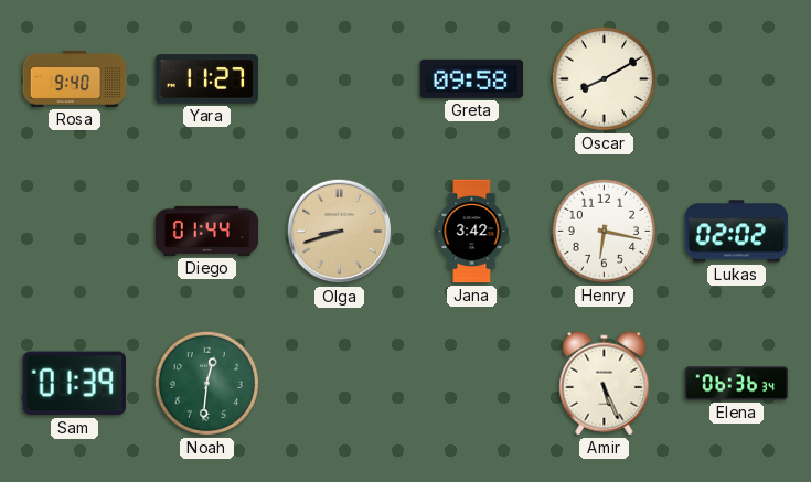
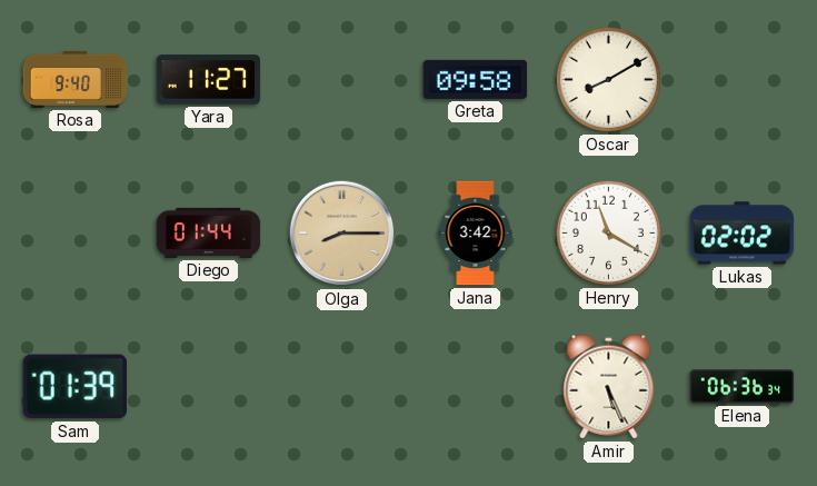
Olga: 8:42 -> 8:15
Henry: 6:17 -> 11:20
Noah: 12:31 -> none
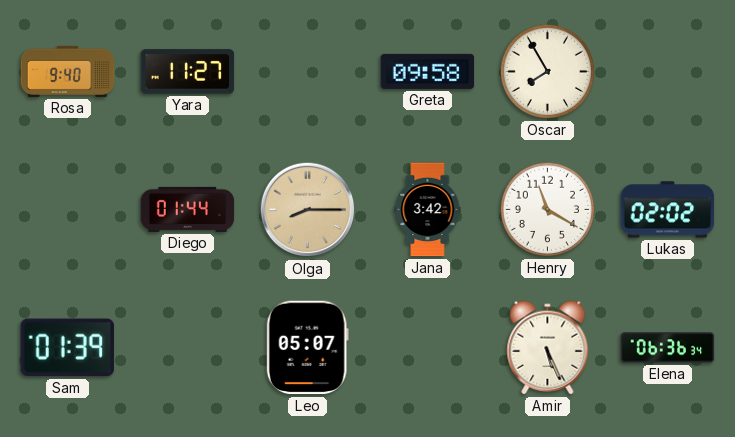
Oscar: 8:10 -> 7:55
Leo: none -> 05:07
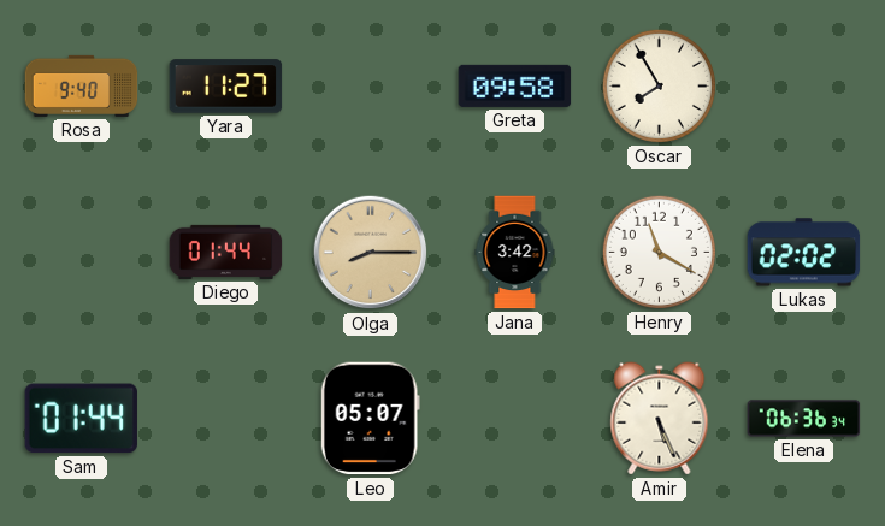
Sam: 01:39 -> 01:44
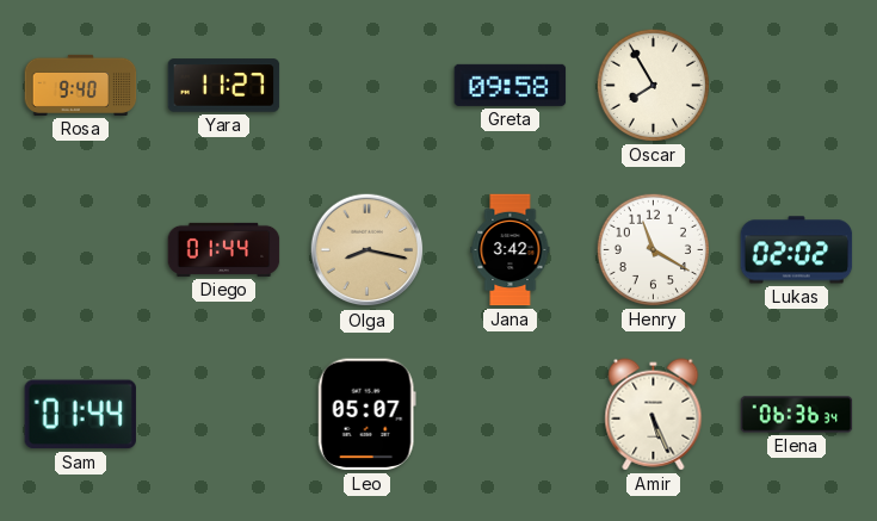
Olga: 8:15 -> 8:17
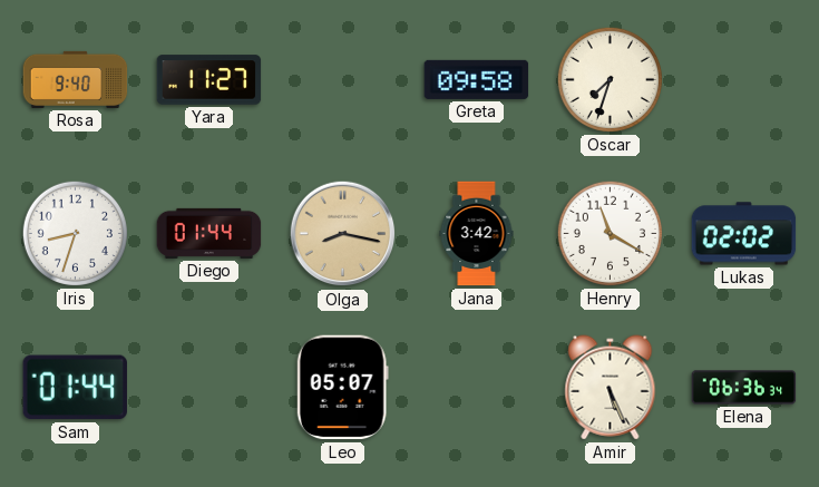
Oscar: 7:55 -> 7:33
Iris: none -> 8:33
